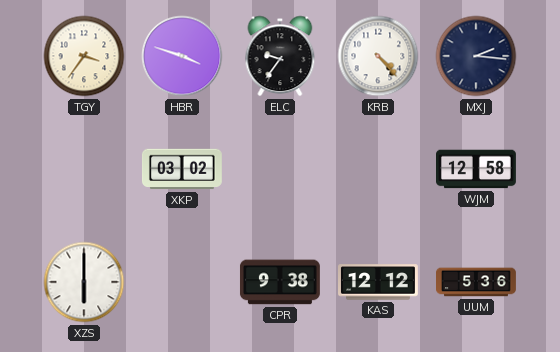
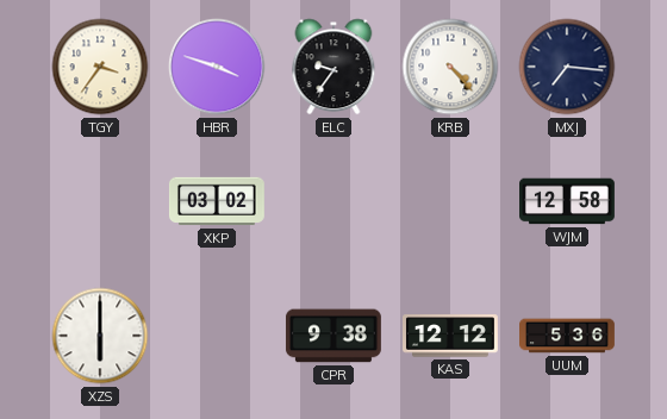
MXJ: 2:16 -> 7:16
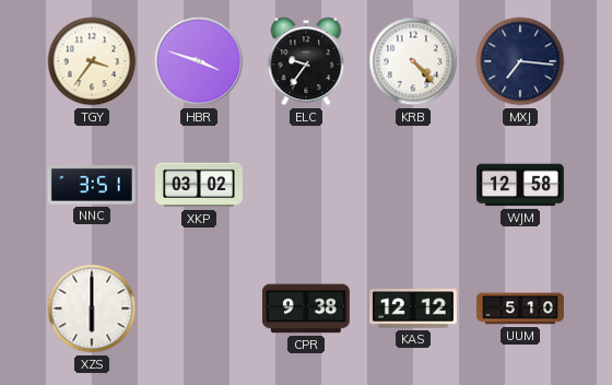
NNC: none -> 3:51
UUM: 5:36 -> 5:10
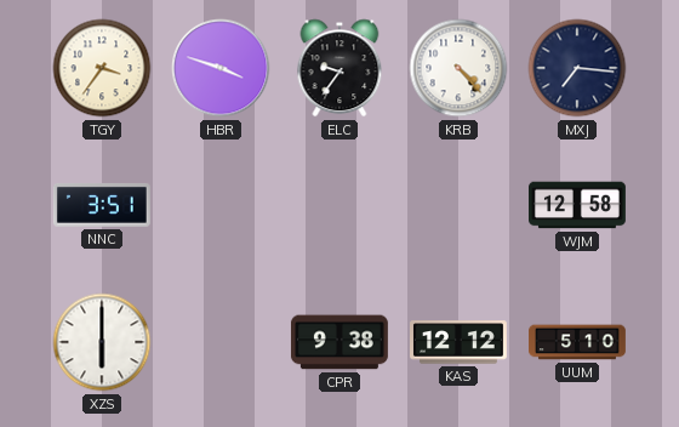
XKP: 03:02 -> none
